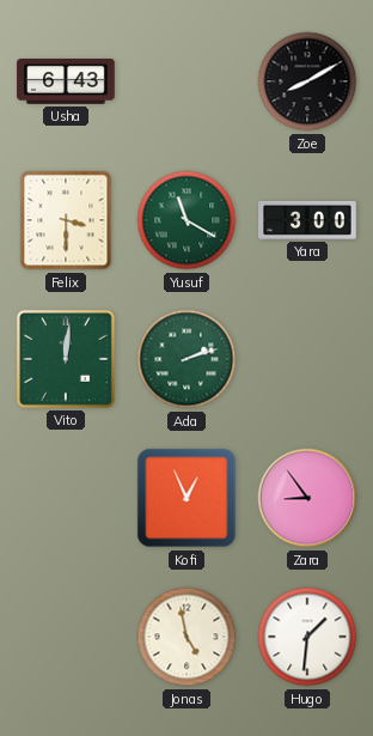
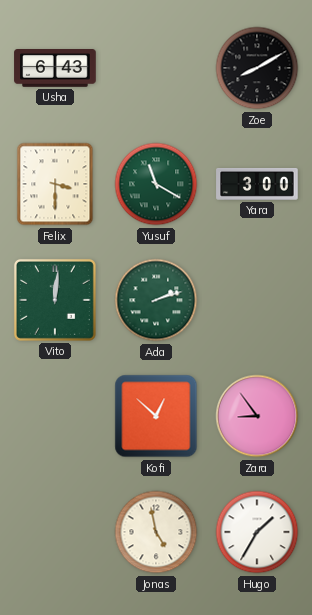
Kofi: 12:56 -> 12:52
Hugo: 1:31 -> 1:35
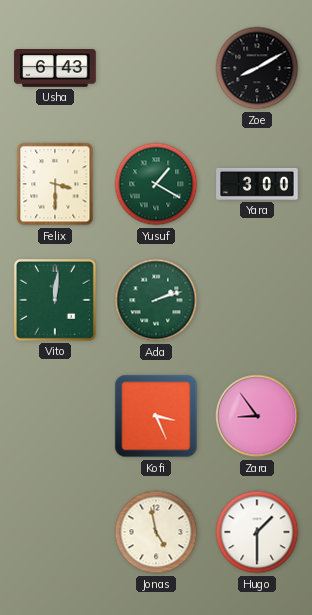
Yusuf: 11:20 -> 1:20
Kofi: 12:52 -> 3:26
Hugo: 1:35 -> 1:30
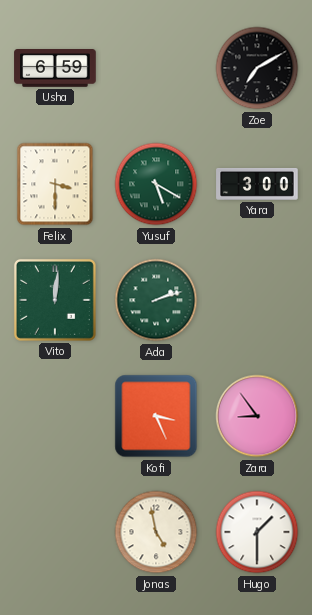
Usha: 6:43 -> 6:59
Zoe: 8:10 -> 7:10
Yusuf: 1:20 -> 5:20
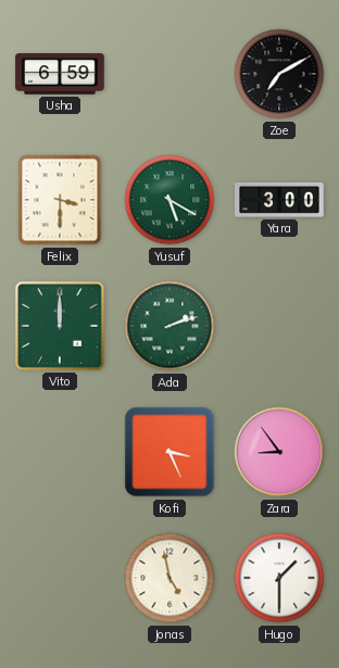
Vito: 12:01 -> 12:00
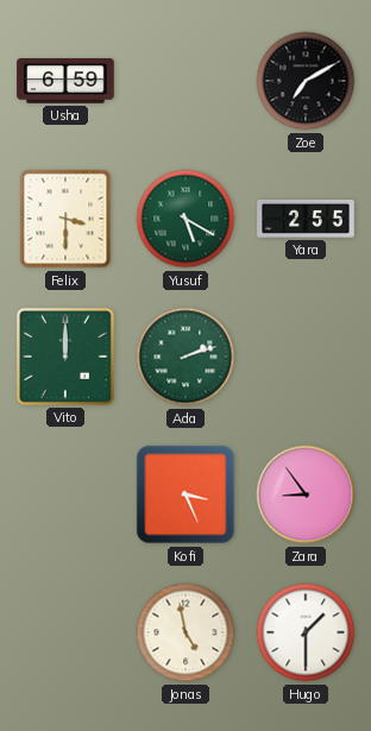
Yara: 3:00 -> 2:55
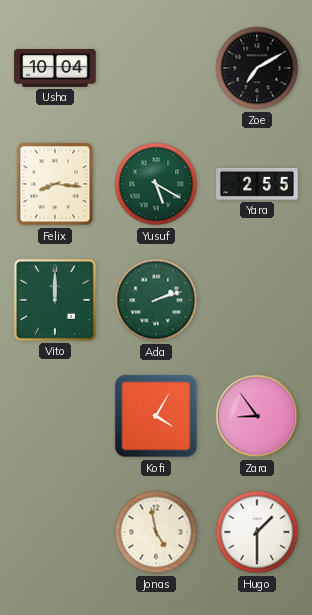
Usha: 6:59 -> 10:04
Felix: 3:30 -> 8:16
Kofi: 3:26 -> 4:05
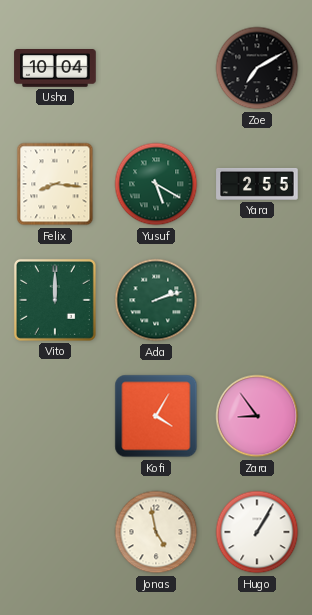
Hugo: 1:30 -> 1:05
